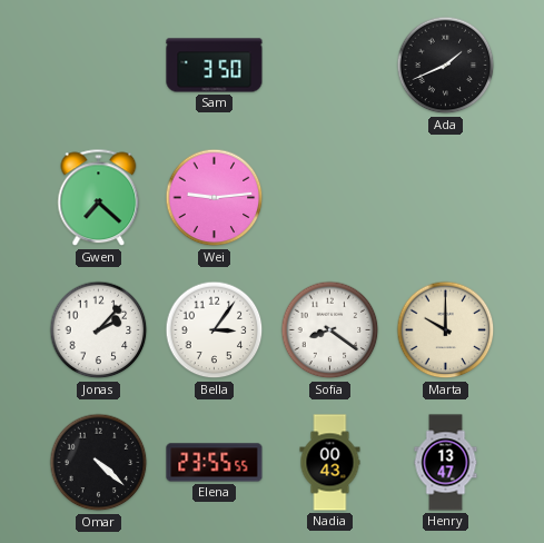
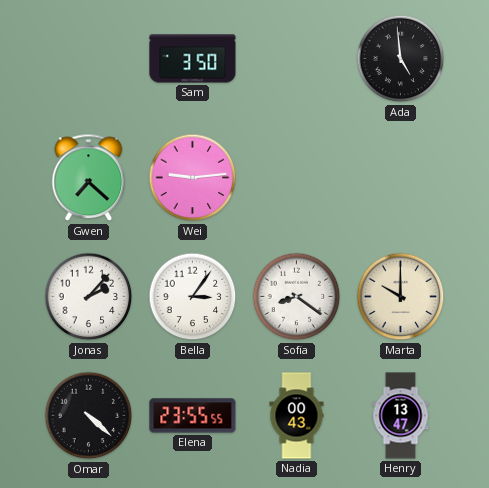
Ada: 1:41 -> 4:59
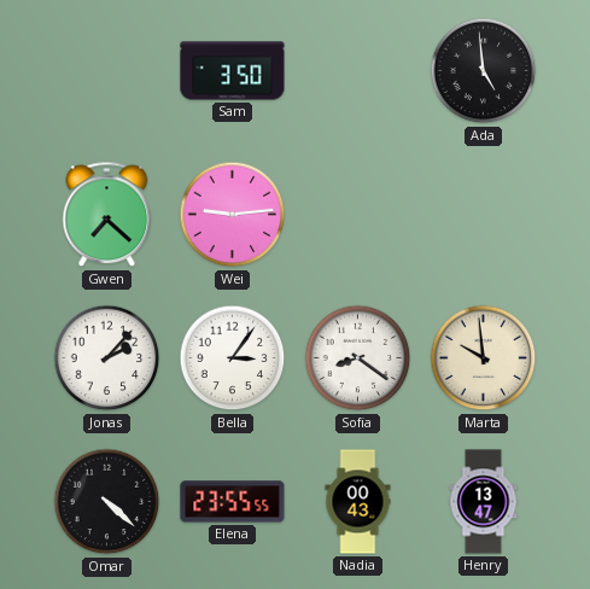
Marta: 10:00 -> 9:59
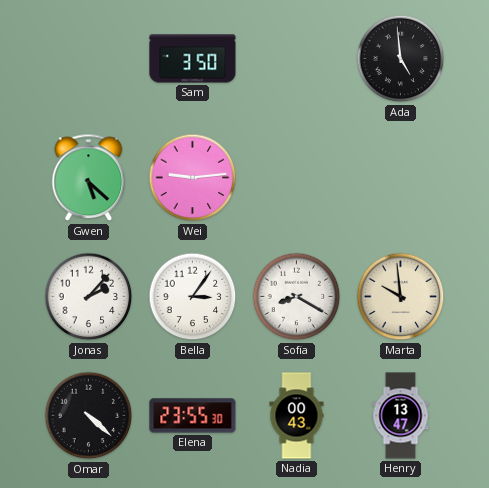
Gwen: 7:22 -> 5:22
Sofia: 8:21 -> 8:20
Elena: 23:55:55 -> 23:55:30
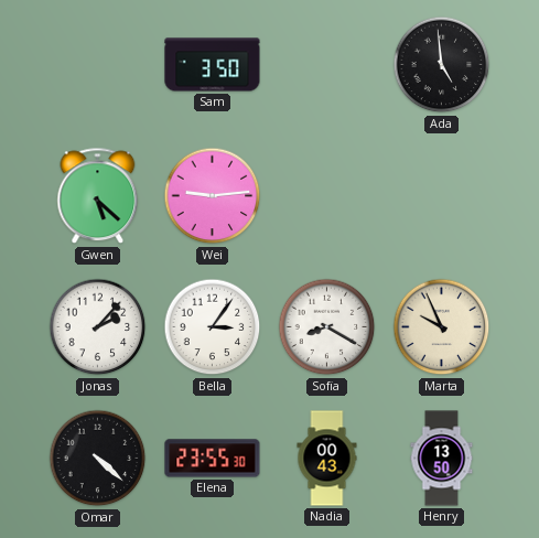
Marta: 9:59 -> 9:56
Henry: 13:47 -> 13:50
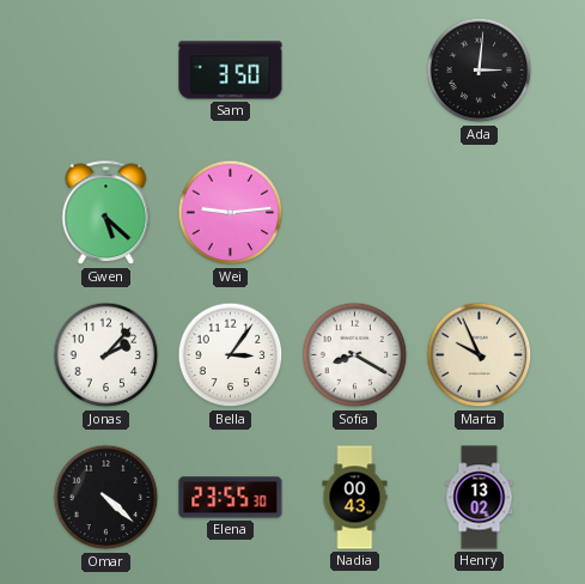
Ada: 4:59 -> 3:01
Henry: 13:50 -> 13:02
